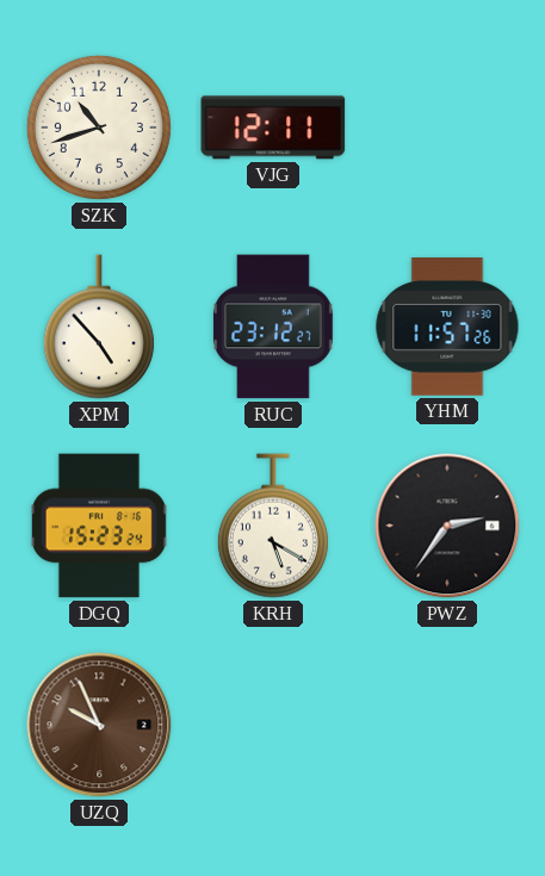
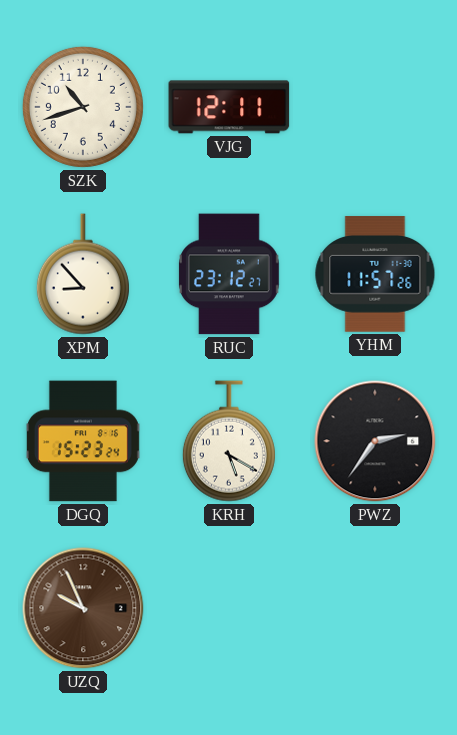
XPM: 4:53 -> 8:53
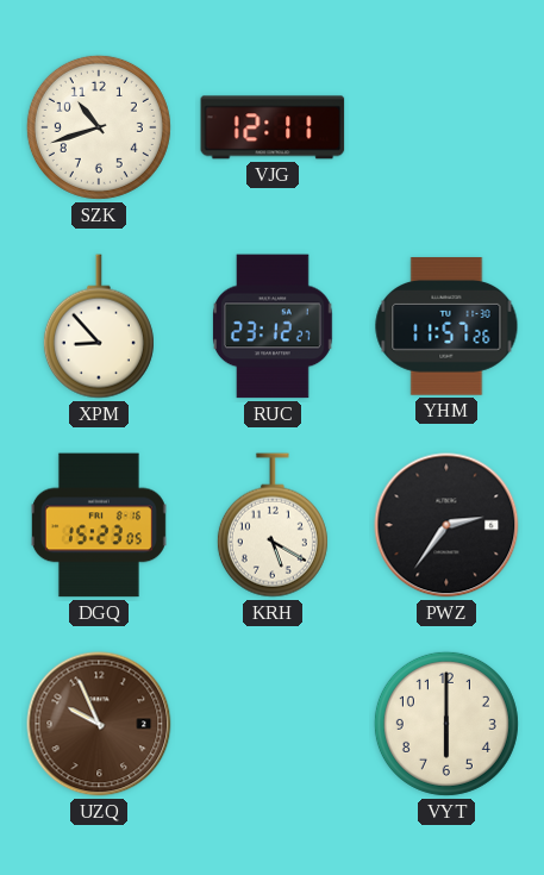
DGQ: 15:23:24 -> 15:23:05
VYT: none -> 6:00
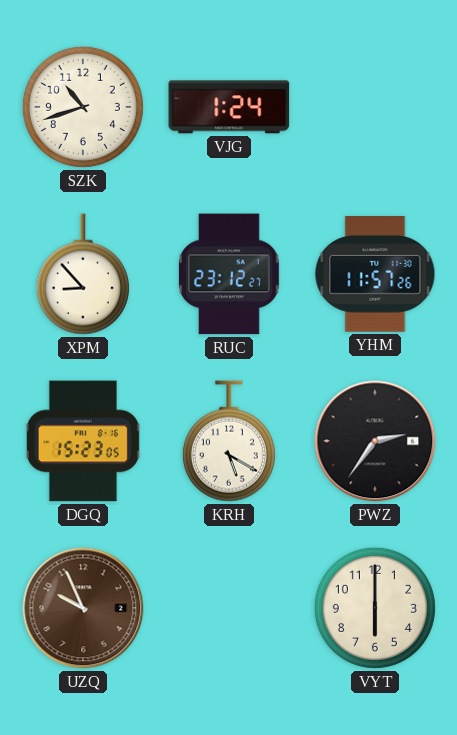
VJG: 12:11 -> 1:24
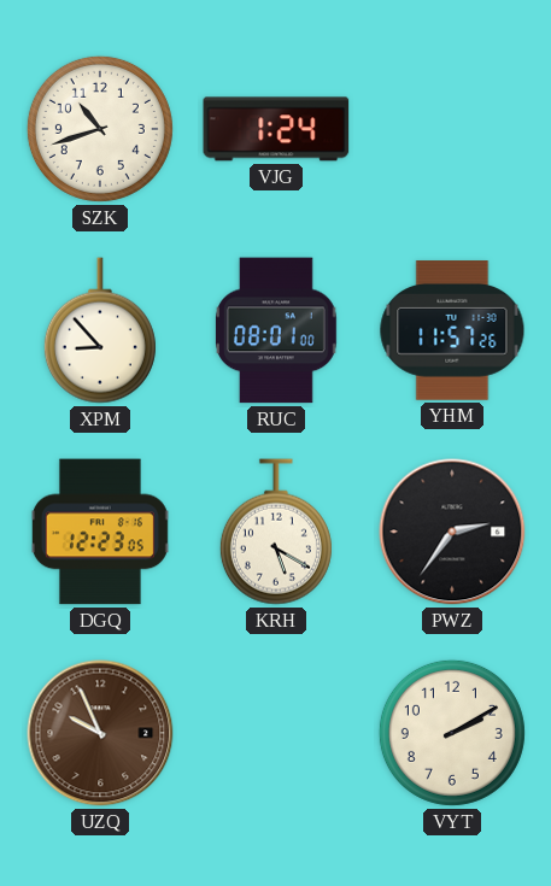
RUC: 23:12 -> 08:01
DGQ: 15:23 -> 12:23
VYT: 6:00 -> 2:10
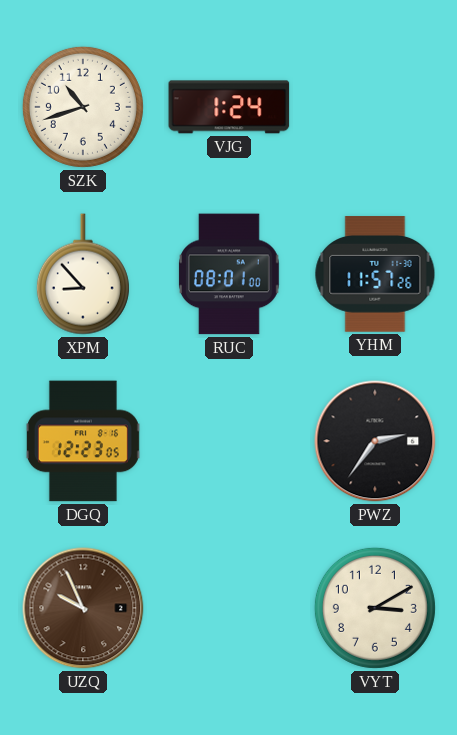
KRH: 5:20 -> none
VYT: 2:10 -> 3:10
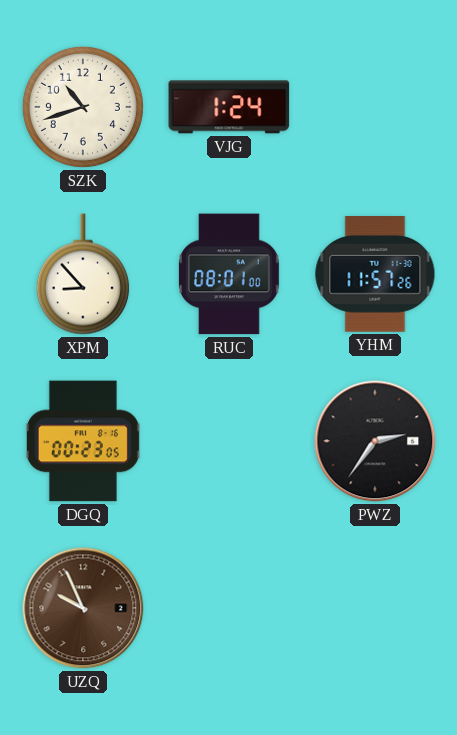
DGQ: 12:23 -> 00:23
VYT: 3:10 -> none
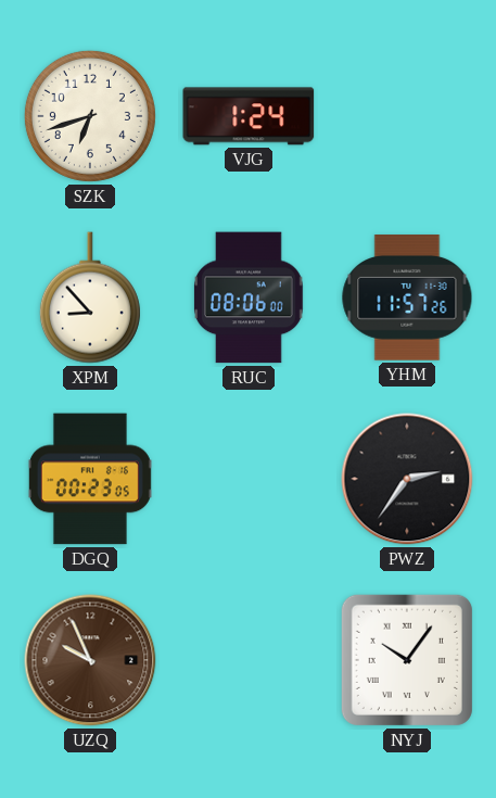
SZK: 10:42 -> 6:42
RUC: 08:01 -> 08:06
NYJ: none -> 10:06
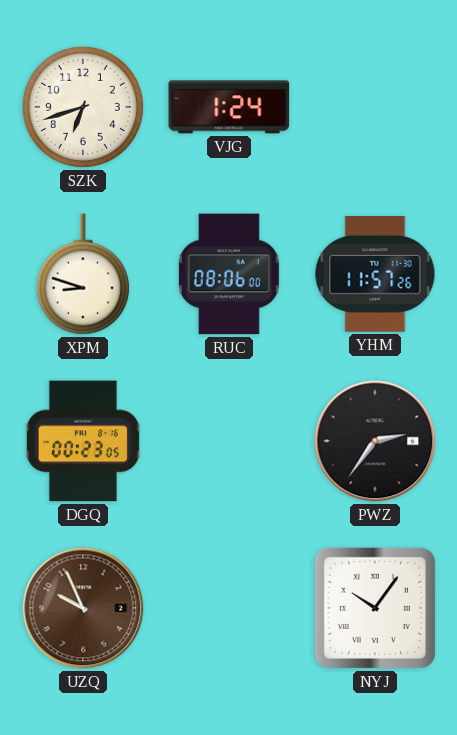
XPM: 8:53 -> 8:48
